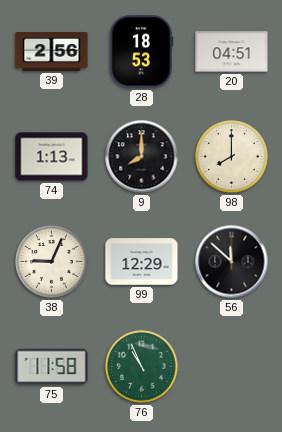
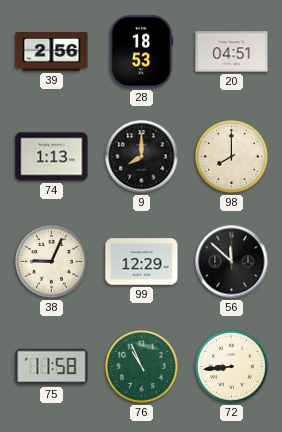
72: none -> 8:44
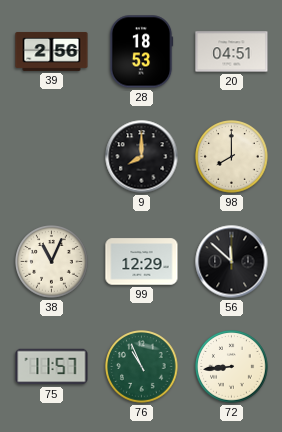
74: 1:13 -> none
38: 9:04 -> 11:04
75: 11:58 -> 11:57
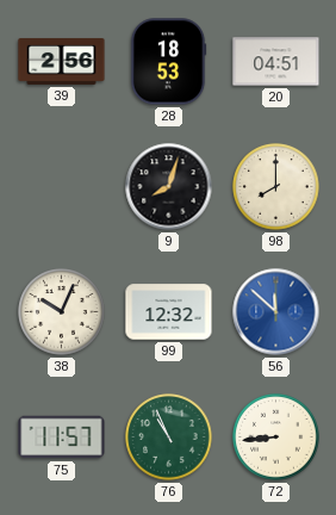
9: 8:00 -> 8:03
38: 11:04 -> 10:04
99: 12:29 -> 12:32
56 dial: black -> blue
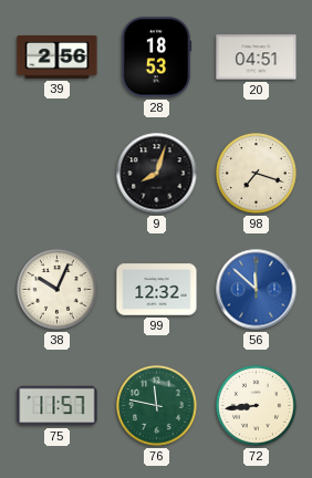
98: 8:00 -> 7:18
76: 10:56 -> 11:47
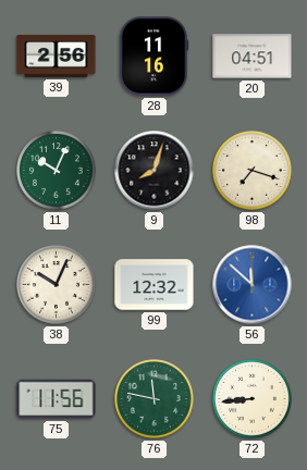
28: 18:53 -> 11:16
11: none -> 10:04
75: 11:57 -> 11:56
